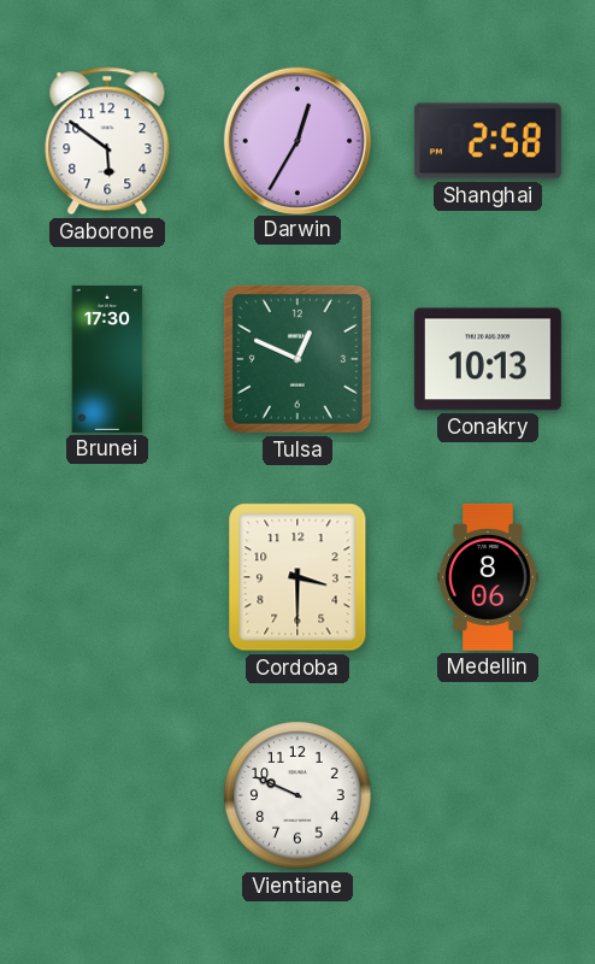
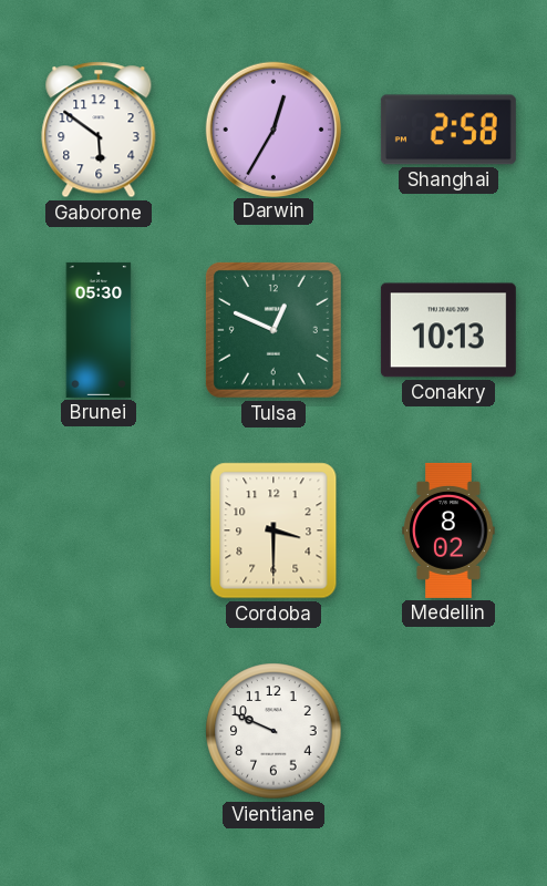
Brunei: 17:30 -> 05:30
Medellin: 8:06 -> 8:02
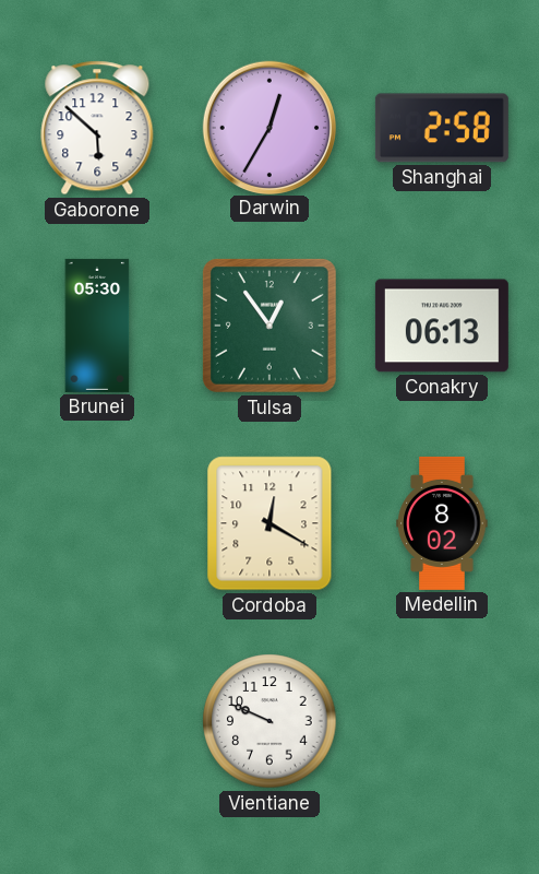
Gaborone: 5:51 -> 5:52
Tulsa: 12:49 -> 12:54
Conakry: 10:13 -> 06:13
Cordoba: 3:30 -> 12:20
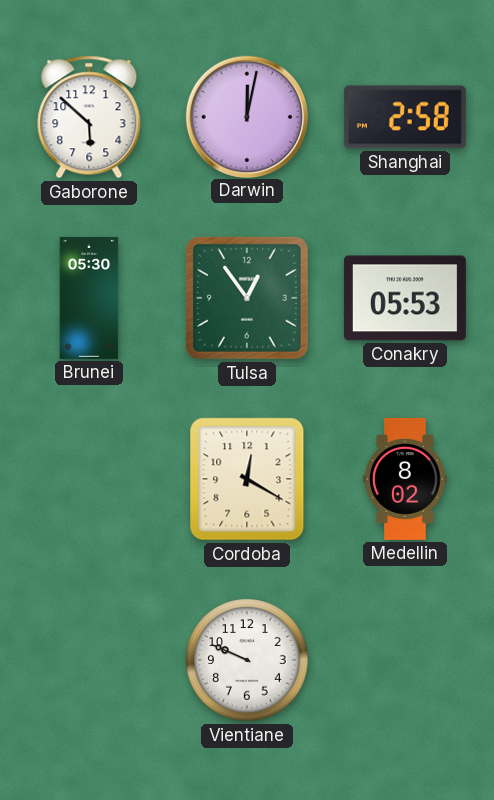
Darwin: 12:35 -> 12:02
Conakry: 06:13 -> 05:53
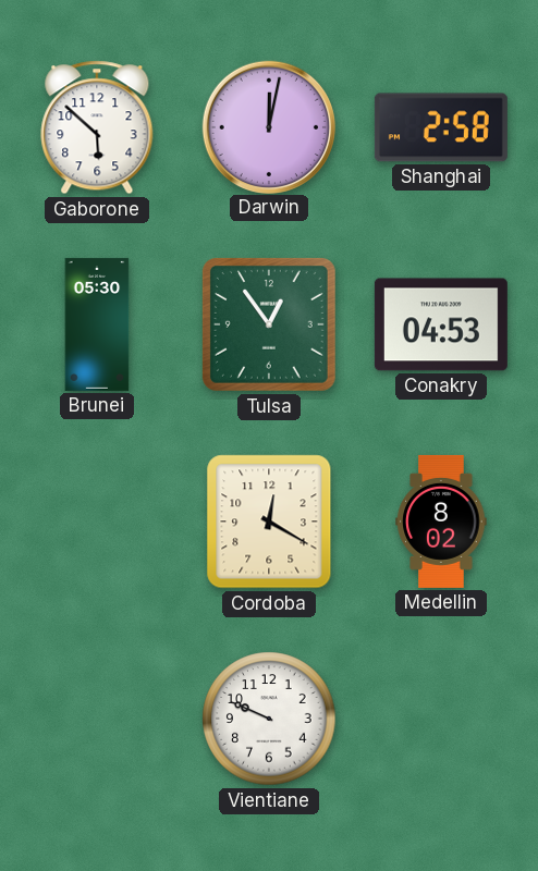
Conakry: 05:53 -> 04:53
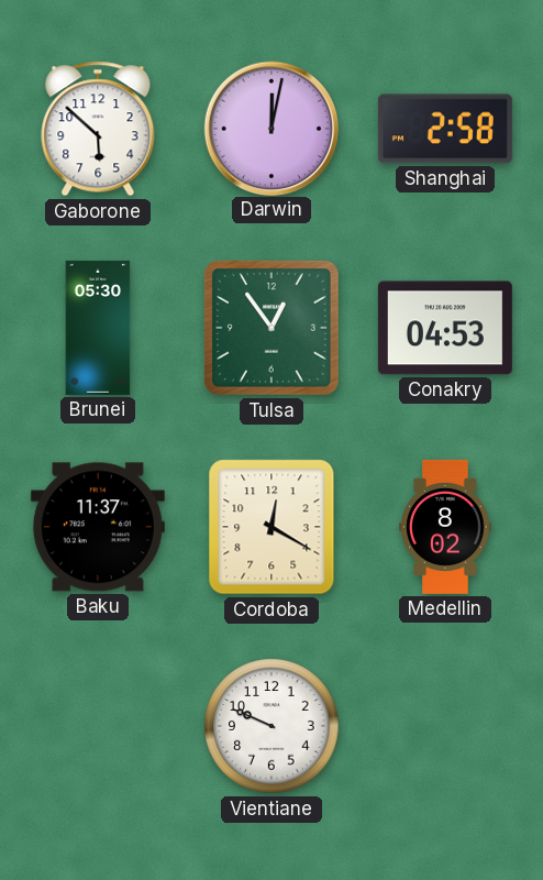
Baku: none -> 11:37
